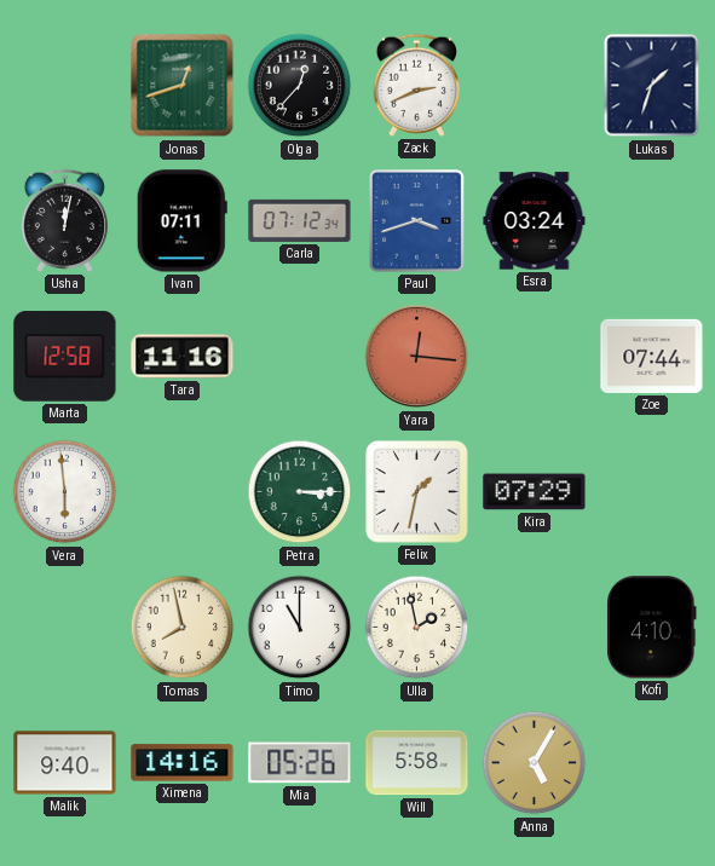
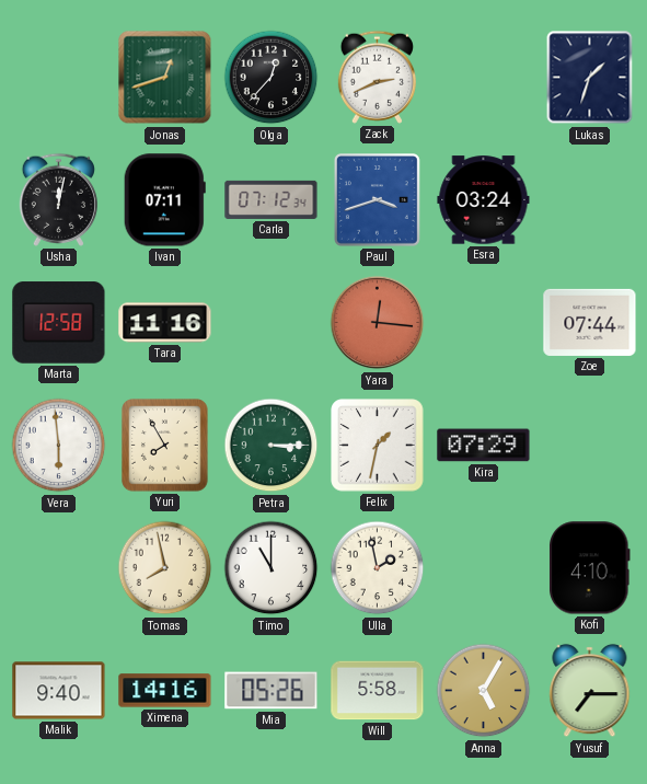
Yuri: none -> 7:55
Yusuf: none -> 7:15
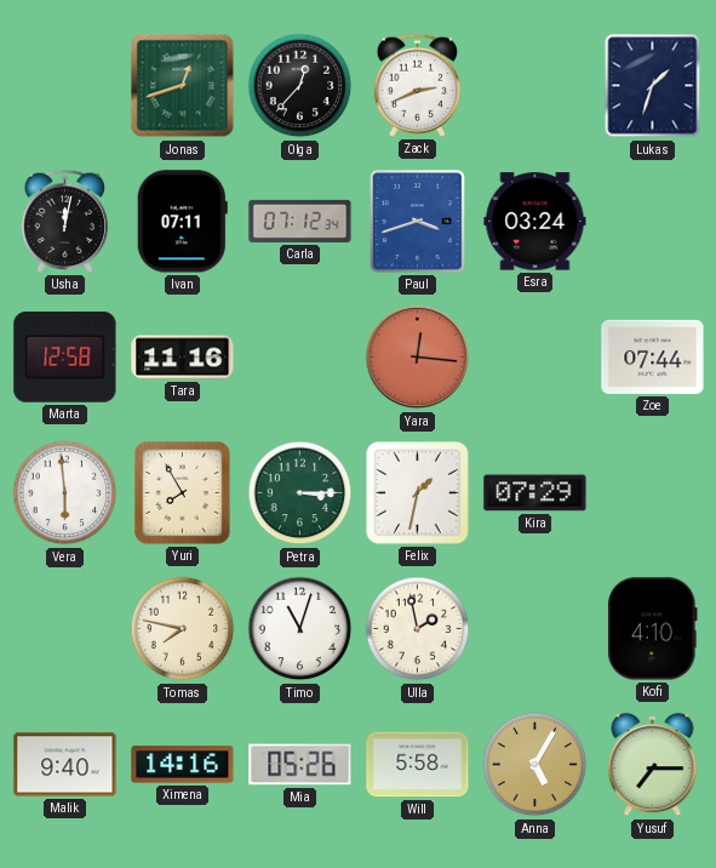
Tomas: 7:58 -> 7:47
Timo: 11:00 -> 11:03
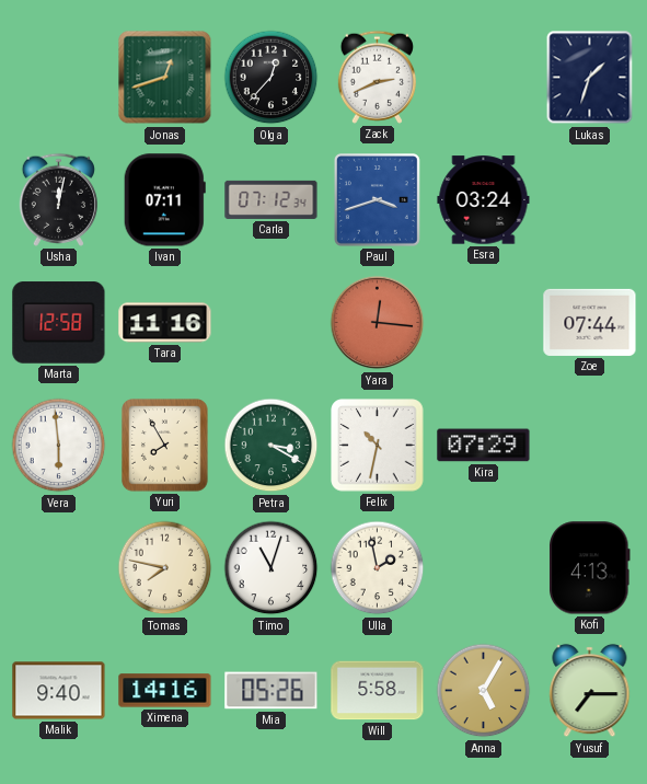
Petra: 3:15 -> 3:20
Felix: 1:32 -> 10:32
Kofi: 4:10 -> 4:13
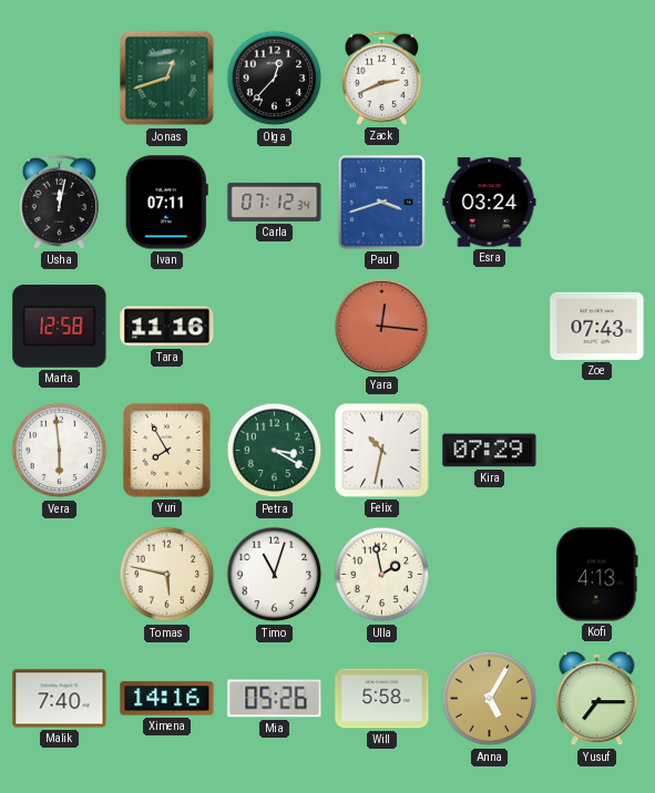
Lukas: 1:33 -> none
Zoe: 07:44 -> 07:43
Tomas: 7:47 -> 5:47
Malik: 9:40 -> 7:40
